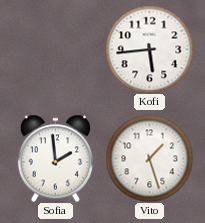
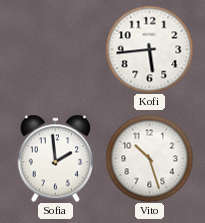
Vito: 1:27 -> 10:27
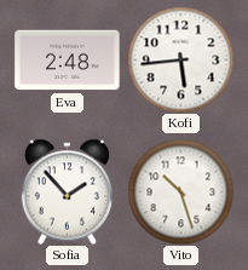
Eva: none -> 2:48
Sofia: 1:59 -> 1:53
